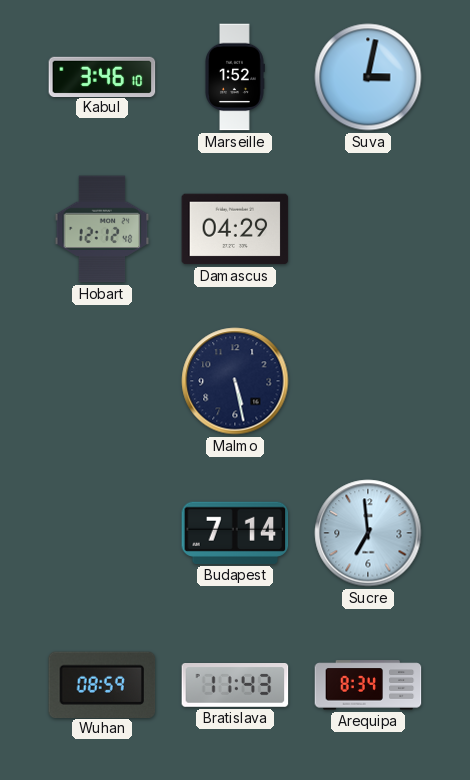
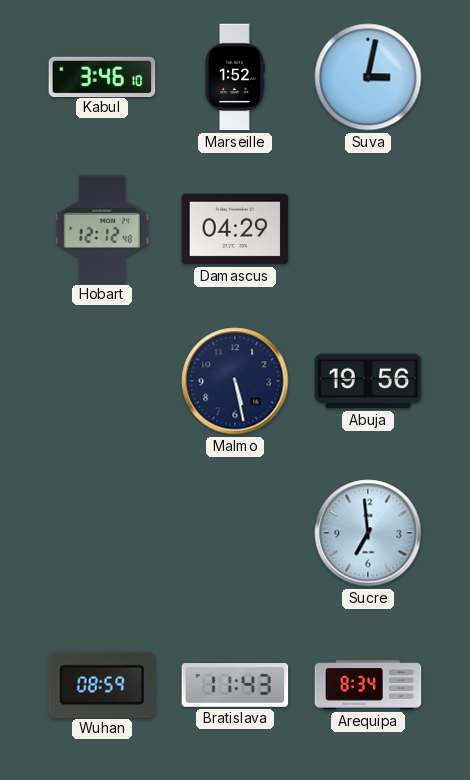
Abuja: none -> 19:56
Budapest: 7:14 -> none
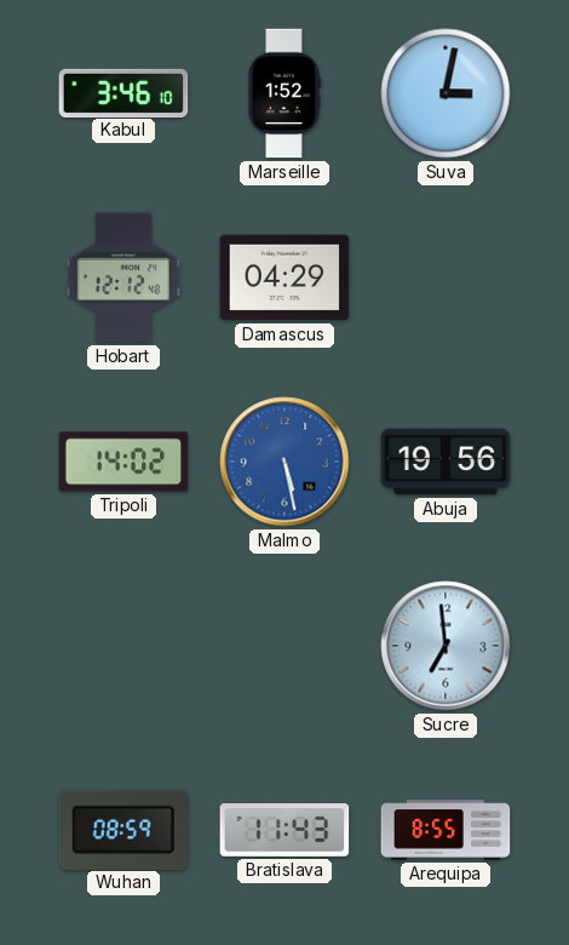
Tripoli: none -> 14:02
Malmo dial: navy -> blue
Arequipa: 8:34 -> 8:55
